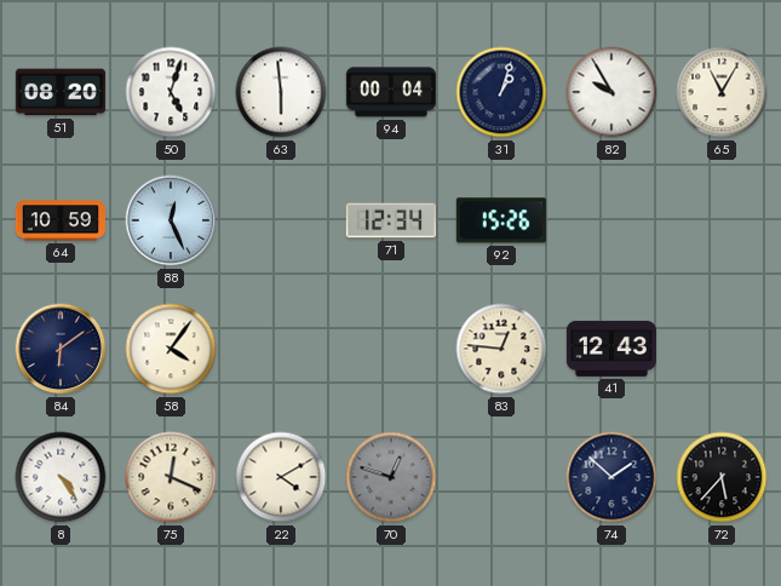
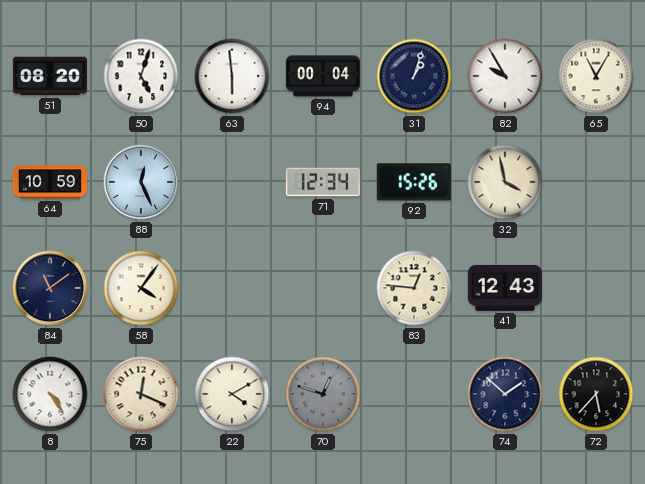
32: none -> 3:58
84: 6:09 -> 11:09
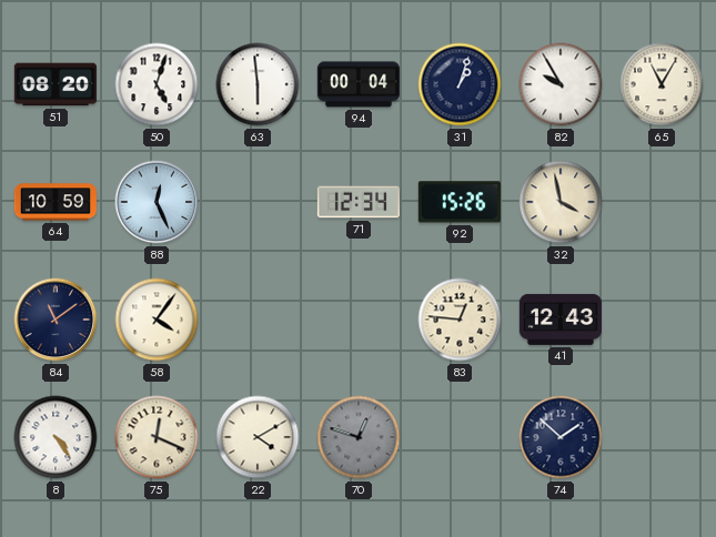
72: 5:37 -> none
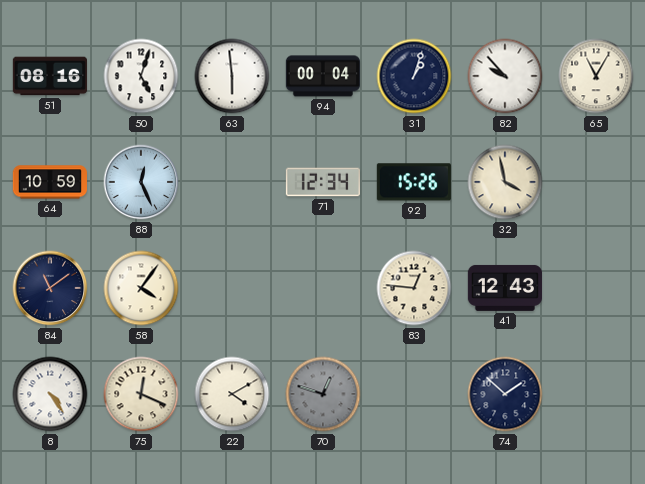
51: 08:20 -> 08:16
82: 9:55 -> 9:53
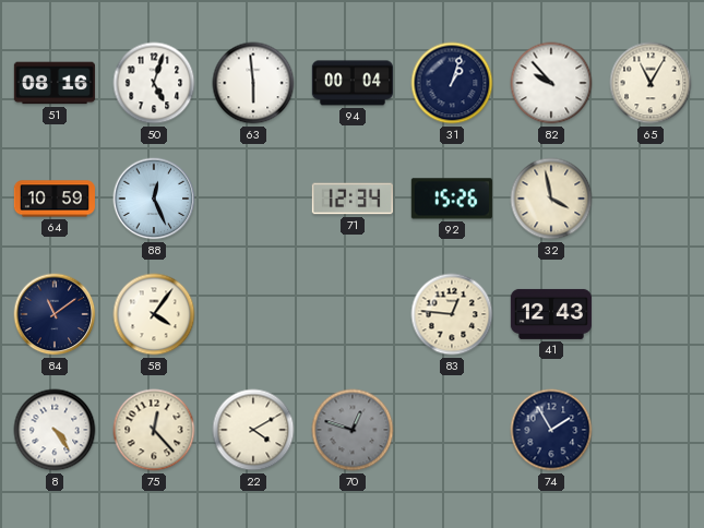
75: 12:19 -> 12:23
74: 1:52 -> 1:55
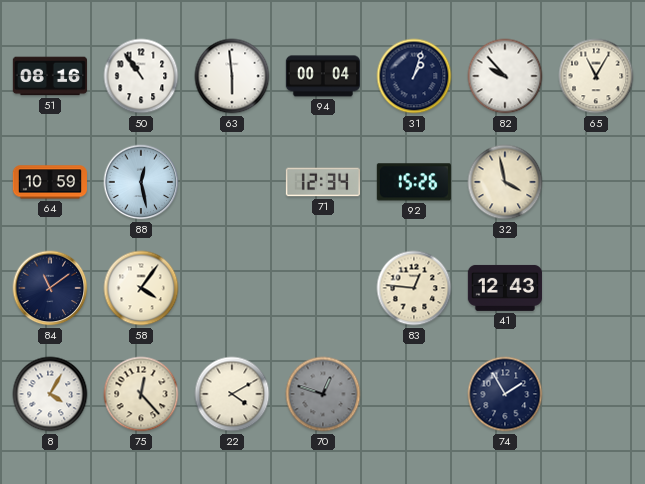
50: 5:03 -> 10:54
88: 12:26 -> 12:28
8: 4:24 -> 4:05
